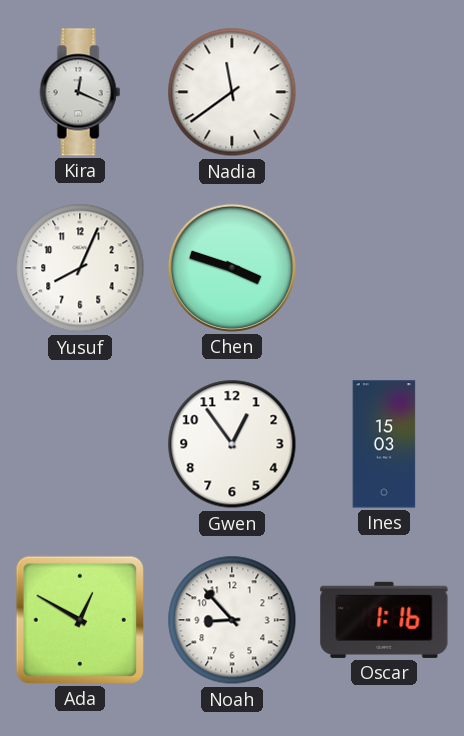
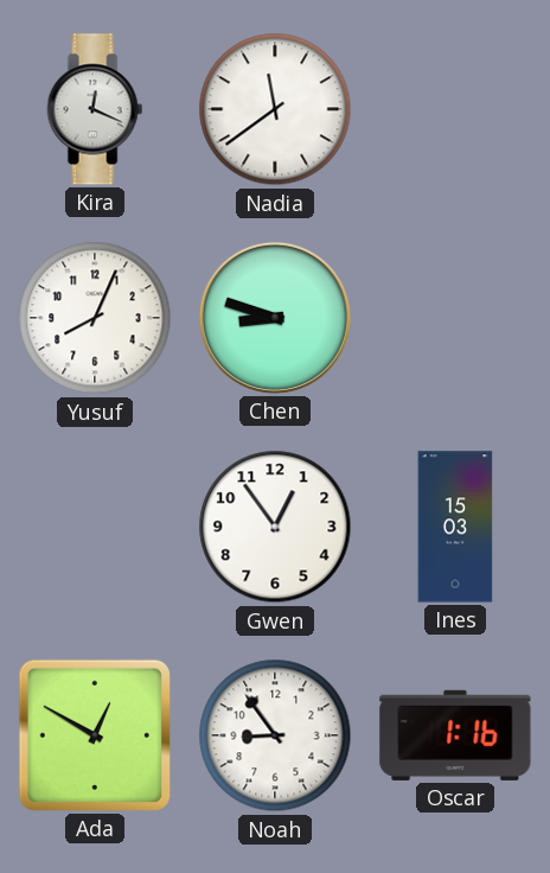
Chen: 3:48 -> 8:48
Noah: 8:53 -> 8:54
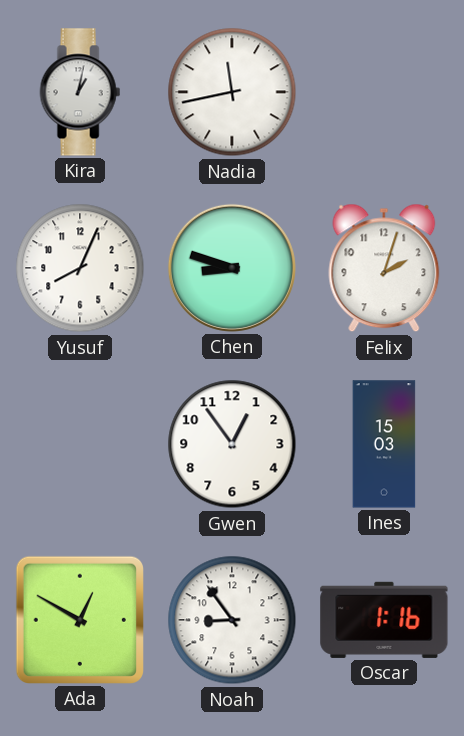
Kira: 12:19 -> 1:02
Nadia: 11:39 -> 11:43
Felix: none -> 2:03
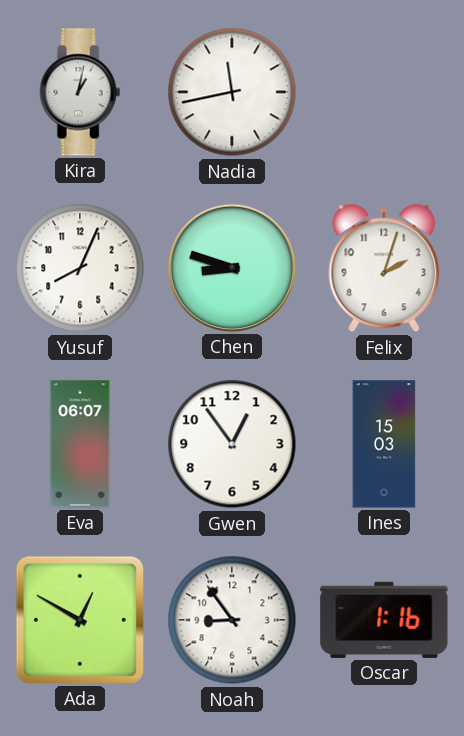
Eva: none -> 06:07
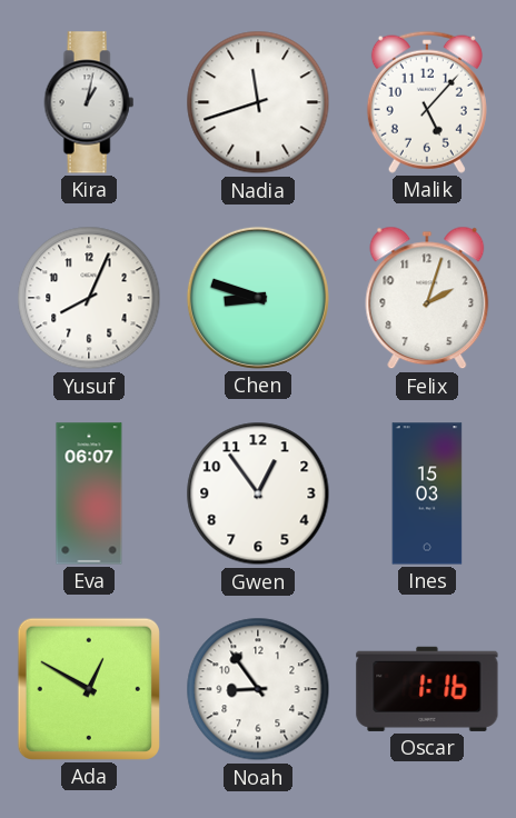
Nadia: 11:43 -> 11:42
Malik: none -> 5:07
